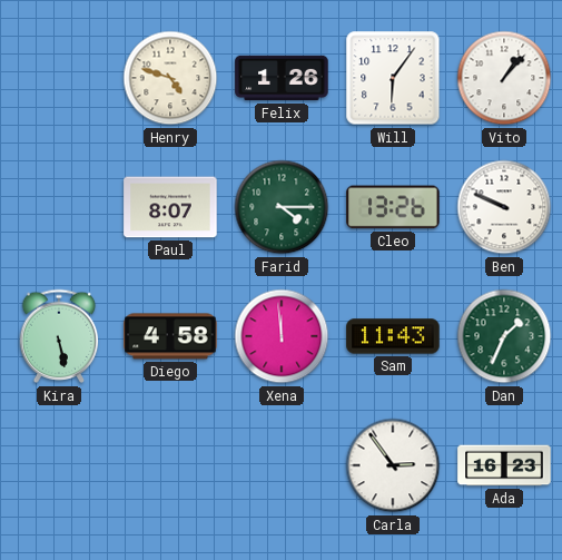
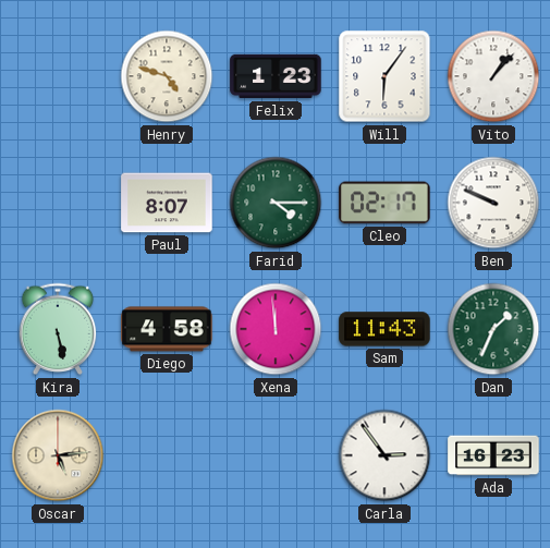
Felix: 1:26 -> 1:23
Cleo: 13:26 -> 02:17
Oscar: none -> 5:14
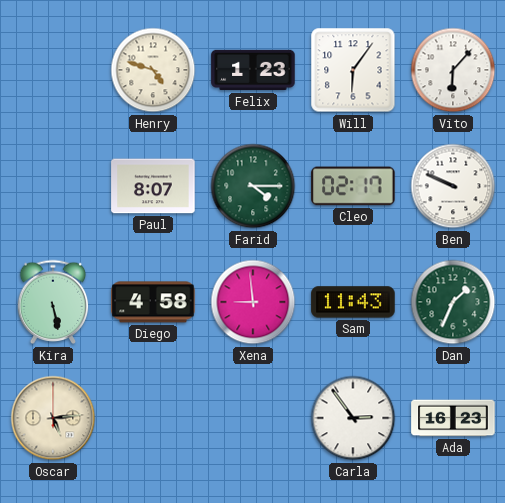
Vito: 1:07 -> 6:07
Xena: 11:59 -> 8:59
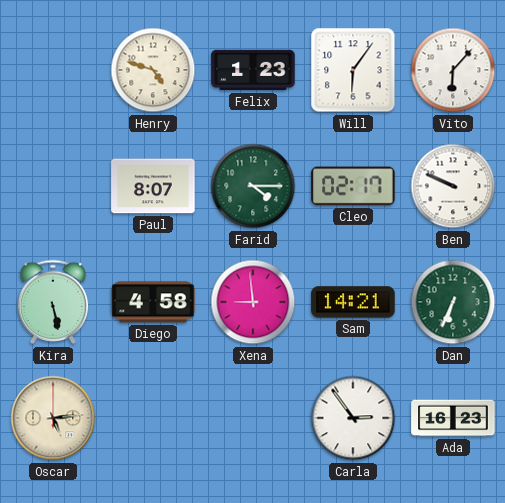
Sam: 11:43 -> 14:21
Dan: 1:34 -> 6:34
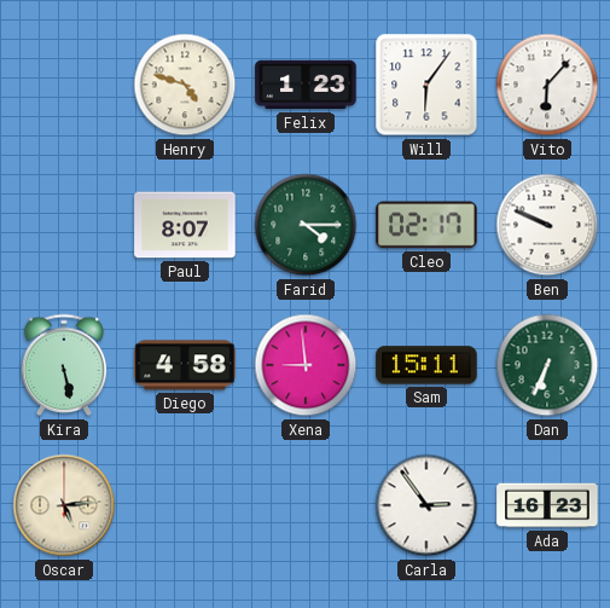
Sam: 14:21 -> 15:11
